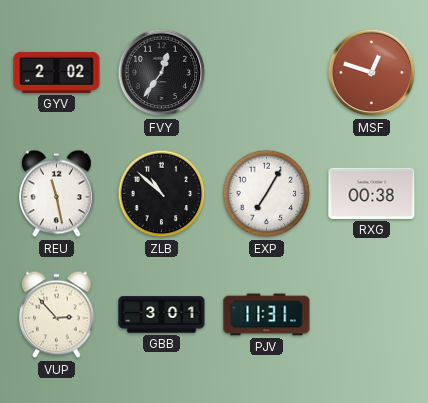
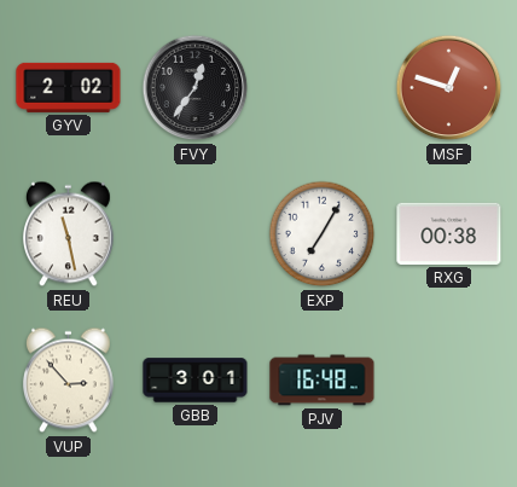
ZLB: 10:52 -> none
PJV: 11:31 -> 16:48
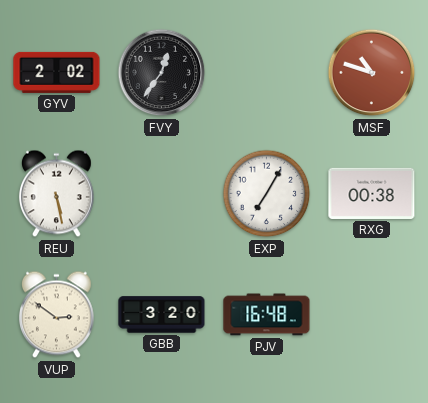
MSF: 12:48 -> 10:48
REU: 11:28 -> 5:28
VUP: 2:53 -> 2:51
GBB: 3:01 -> 3:20
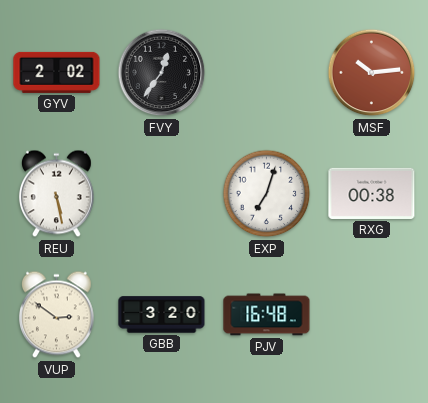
MSF: 10:48 -> 10:14
EXP: 7:05 -> 7:03
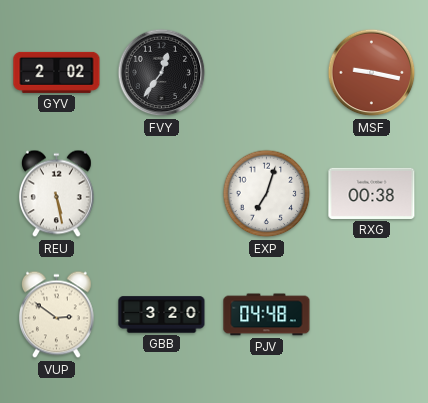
MSF: 10:14 -> 9:17
PJV: 16:48 -> 04:48
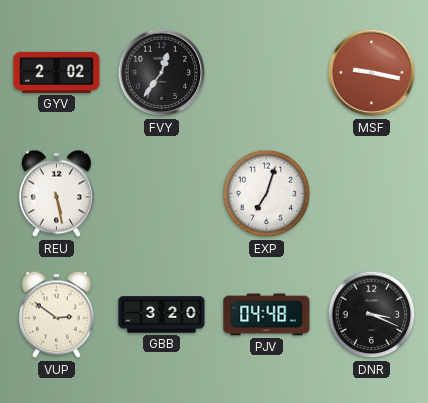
RXG: 00:38 -> none
DNR: none -> 3:19
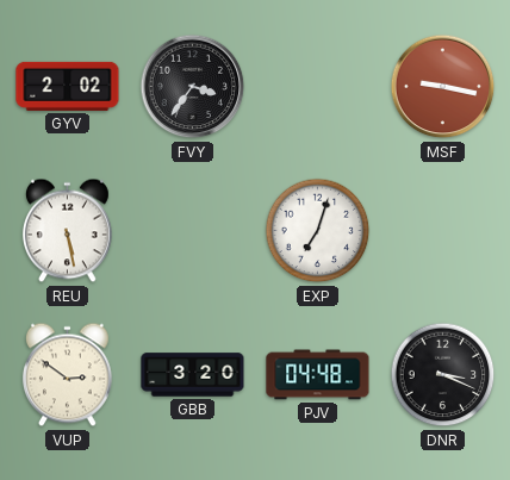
FVY: 12:36 -> 3:36
